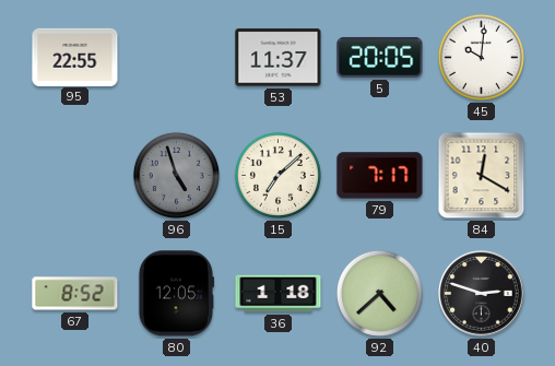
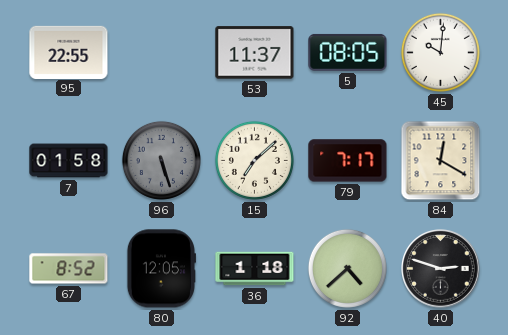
5: 20:05 -> 08:05
7: none -> 01:58
96: 4:57 -> 5:27
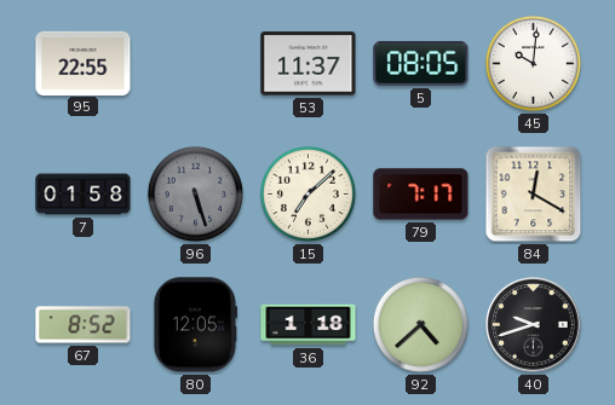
40: 2:48 -> 9:42
